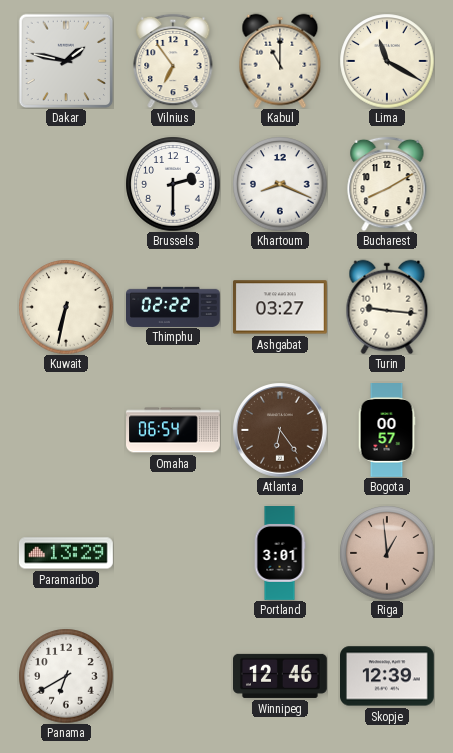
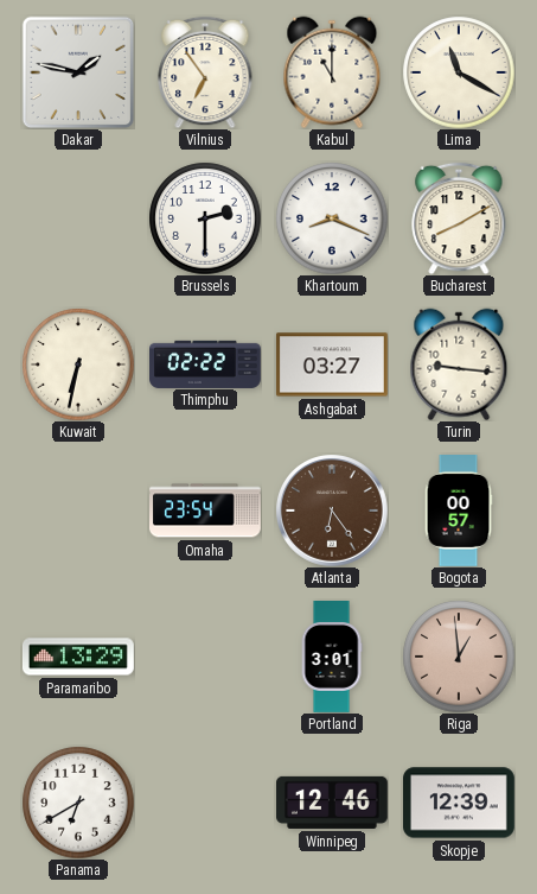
Omaha: 06:54 -> 23:54
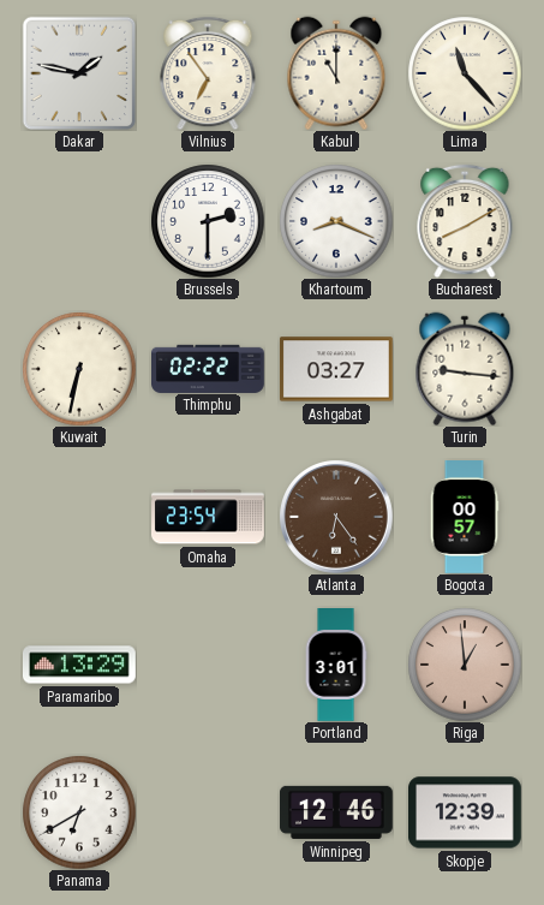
Lima: 11:20 -> 11:23
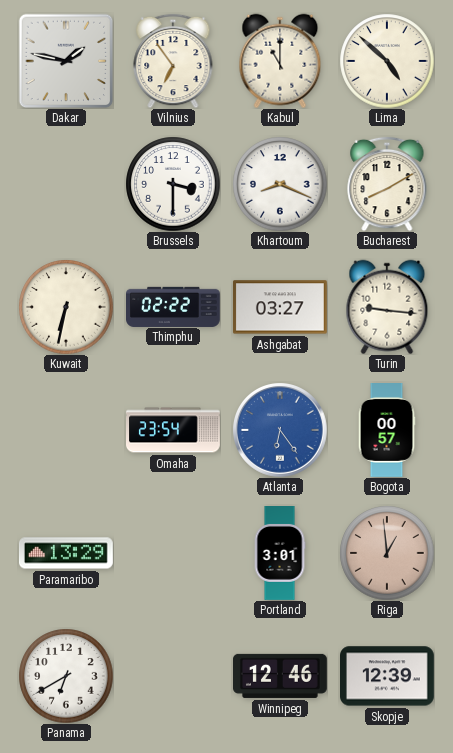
Lima: 11:23 -> 4:52
Brussels: 2:30 -> 3:30
Atlanta dial: brown -> blue
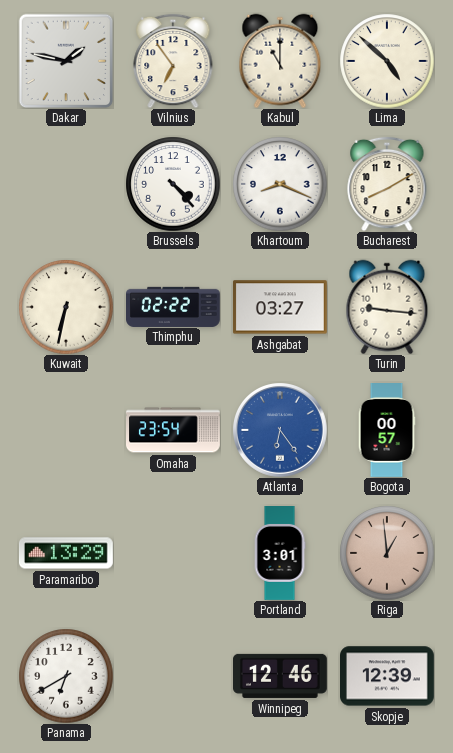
Brussels: 3:30 -> 4:23
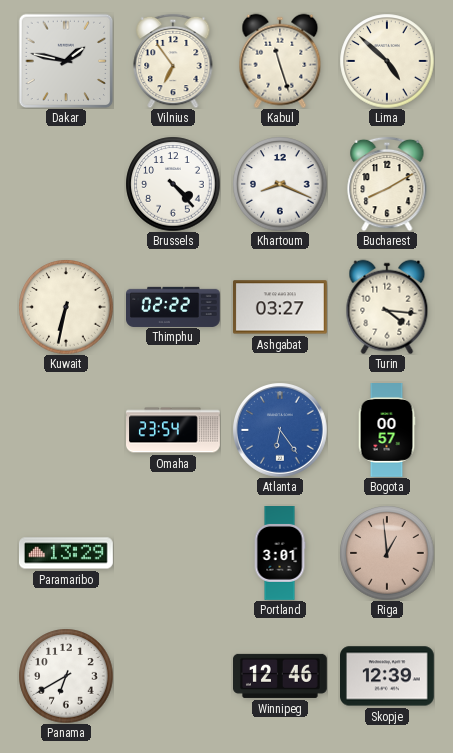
Kabul: 11:00 -> 11:27
Turin: 9:16 -> 4:16
